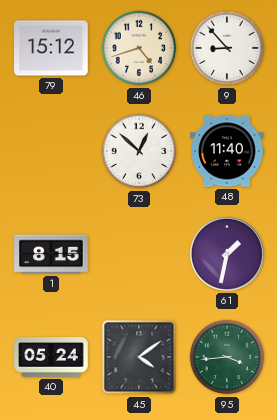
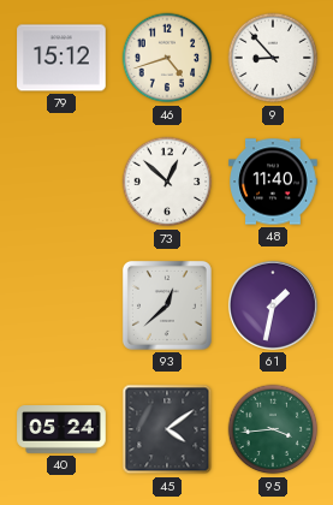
1: 8:15 -> none
93: none -> 12:38
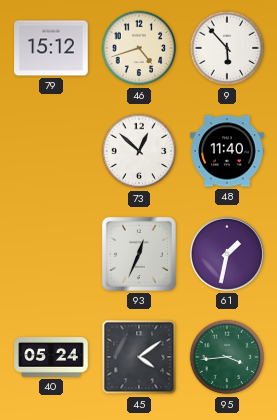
9: 8:53 -> 5:53
93: 12:38 -> 12:34
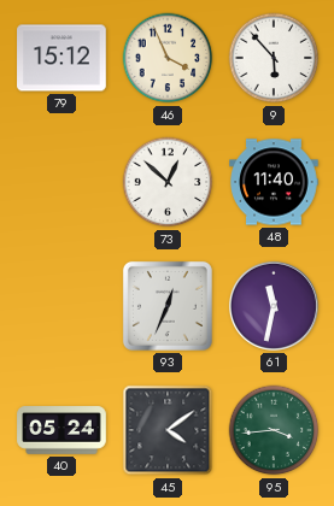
46: 4:42 -> 3:56
61: 1:32 -> 11:32
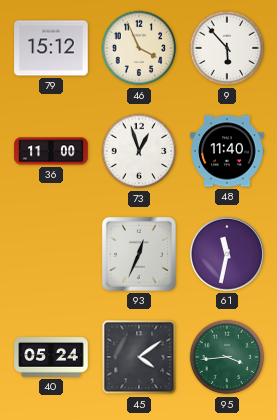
36: none -> 11:00
73: 12:52 -> 12:57
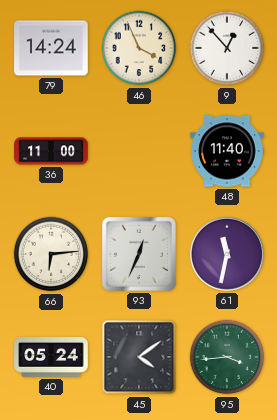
79: 15:12 -> 14:24
9: 5:53 -> 12:53
73: 12:57 -> none
66: none -> 6:14
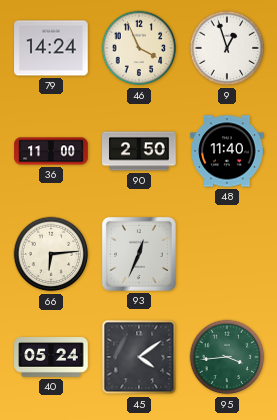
9: 12:53 -> 12:57
90: none -> 2:50
61: 11:32 -> none
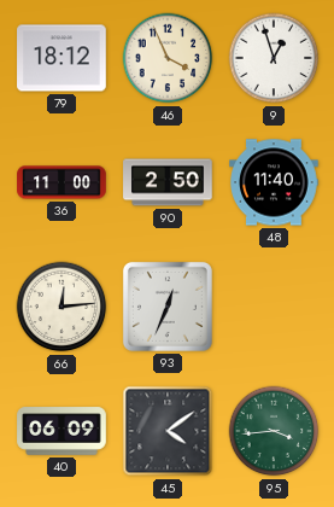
79: 14:24 -> 18:12
66: 6:14 -> 12:14
40: 05:24 -> 06:09
